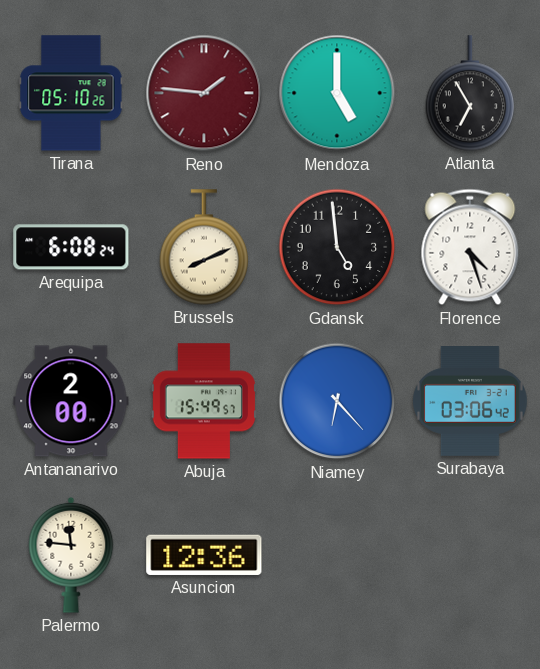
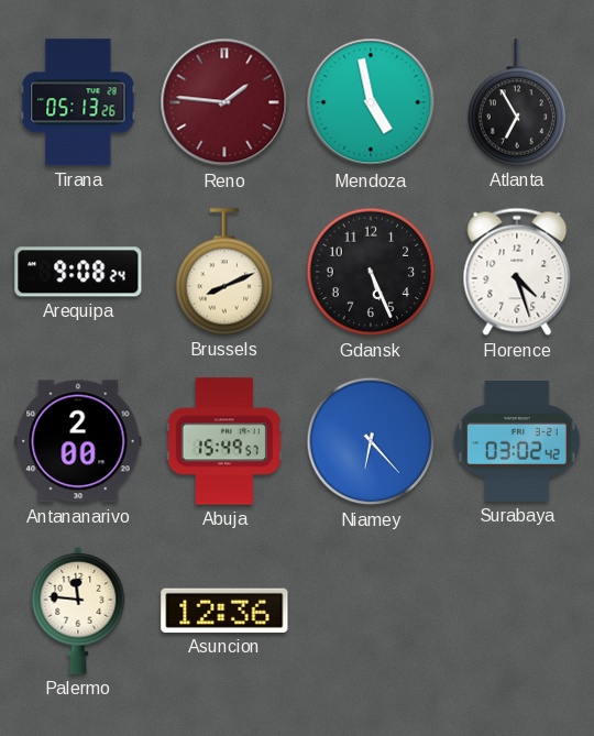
Tirana: 05:10 -> 05:13
Mendoza: 5:00 -> 4:58
Arequipa: 6:08 -> 9:08
Gdansk: 4:59 -> 5:26
Surabaya: 03:06 -> 03:02
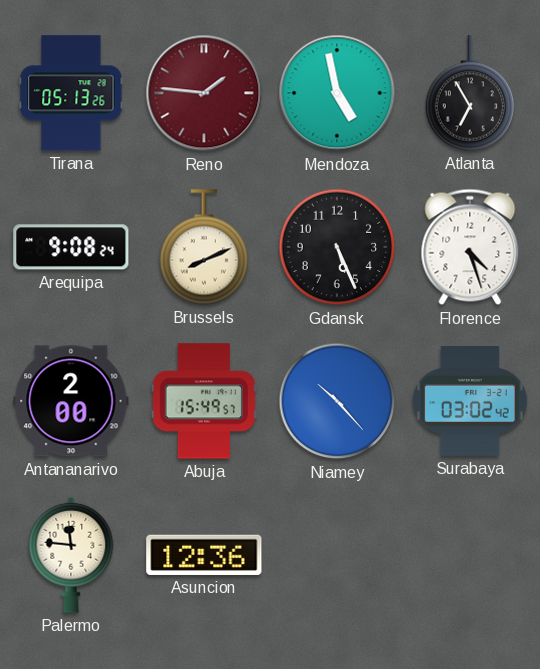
Niamey: 6:23 -> 10:23
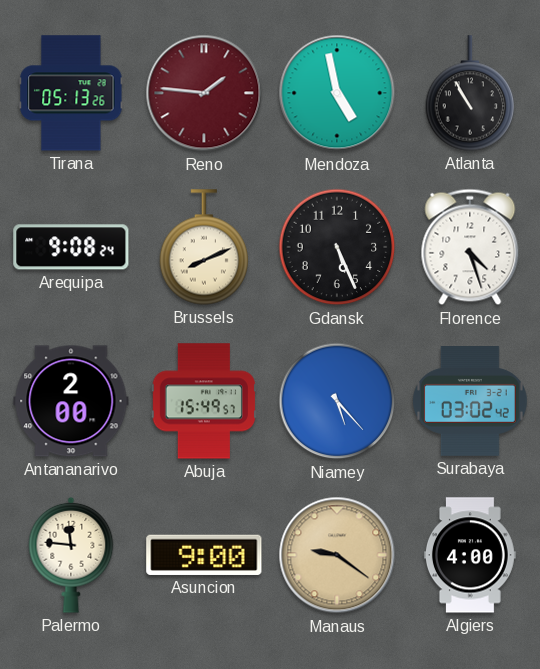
Atlanta: 6:55 -> 10:55
Niamey: 10:23 -> 5:23
Asuncion: 12:36 -> 9:00
Manaus: none -> 9:21
Algiers: none -> 4:00
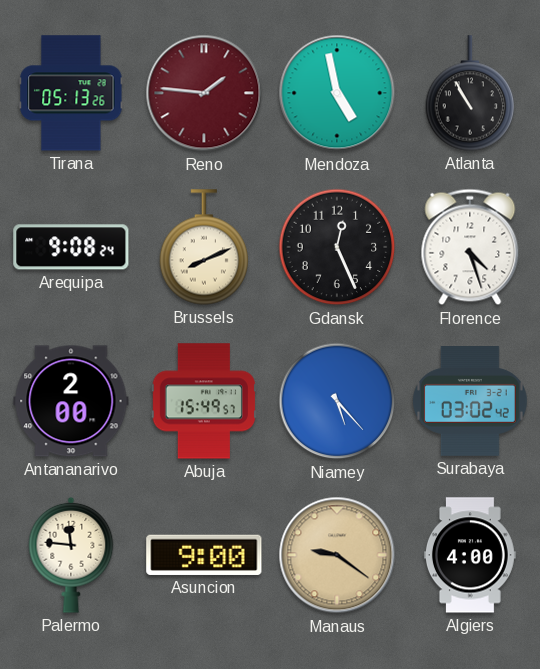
Gdansk: 5:26 -> 12:26
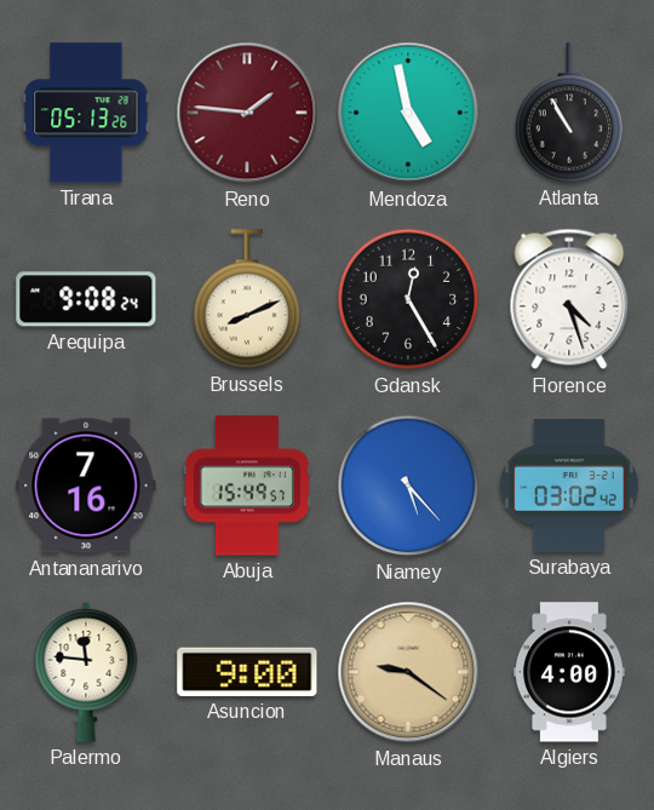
Gdansk: 12:26 -> 12:25
Antananarivo: 2:00 -> 7:16
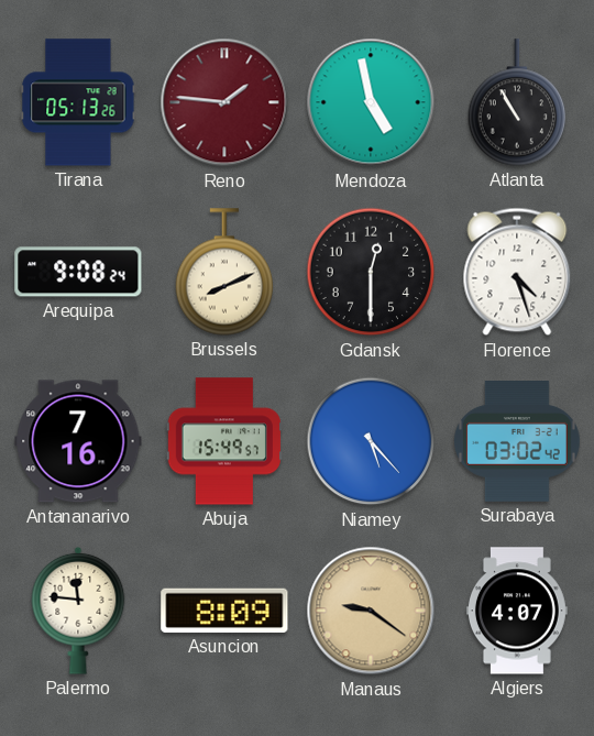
Gdansk: 12:25 -> 12:30
Asuncion: 9:00 -> 8:09
Algiers: 4:00 -> 4:07
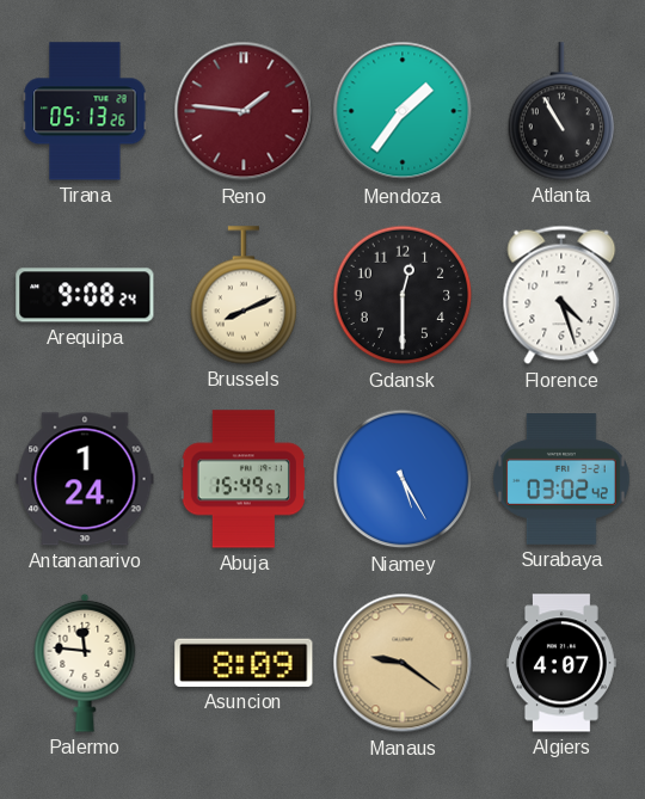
Mendoza: 4:58 -> 1:36
Antananarivo: 7:16 -> 1:24
Niamey: 5:23 -> 5:25
